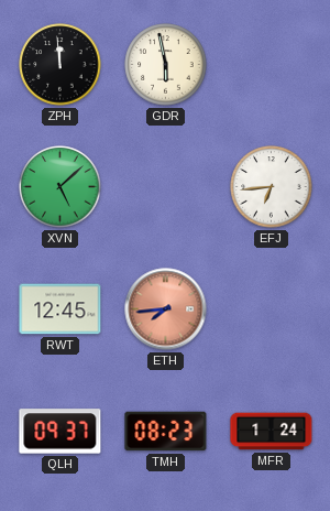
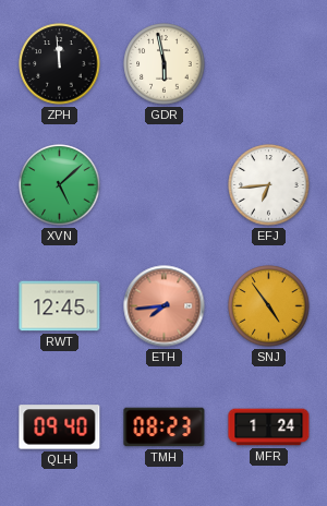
SNJ: none -> 4:54
QLH: 09:37 -> 09:40
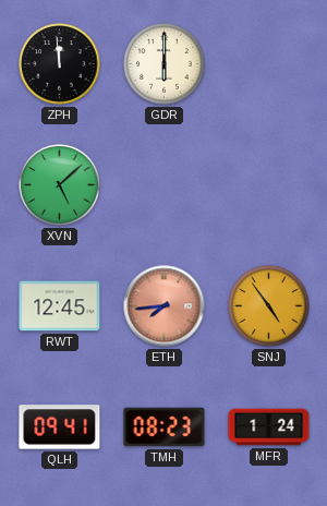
GDR: 5:58 -> 6:00
EFJ: 6:44 -> none
QLH: 09:40 -> 09:41
